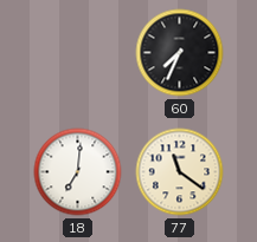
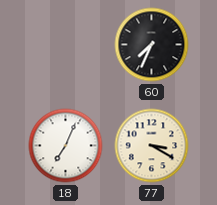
18: 7:01 -> 7:04
77: 11:21 -> 3:20
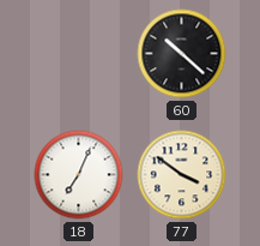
60: 7:34 -> 10:22
77: 3:20 -> 3:51
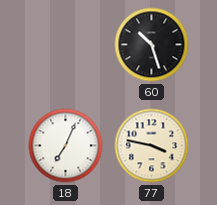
60: 10:22 -> 10:27
77: 3:51 -> 3:47
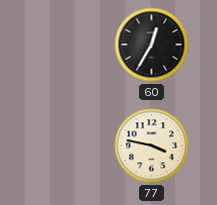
60: 10:27 -> 12:35
18: 7:04 -> none
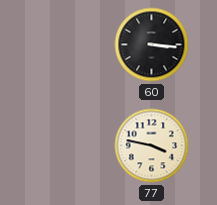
60: 12:35 -> 3:16
